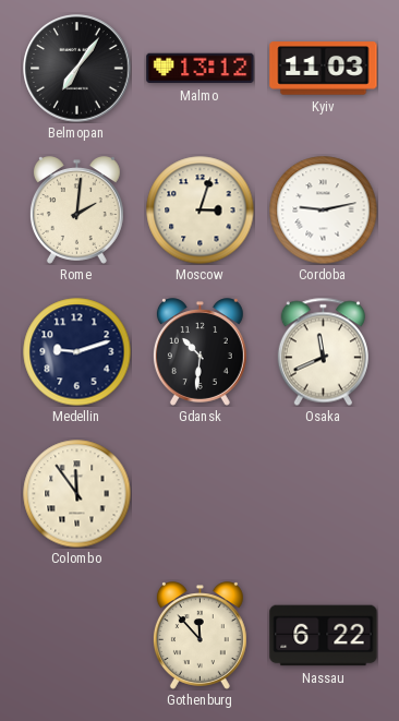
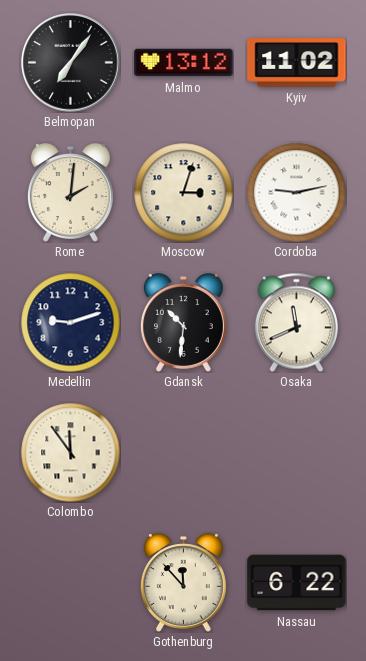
Kyiv: 11:03 -> 11:02
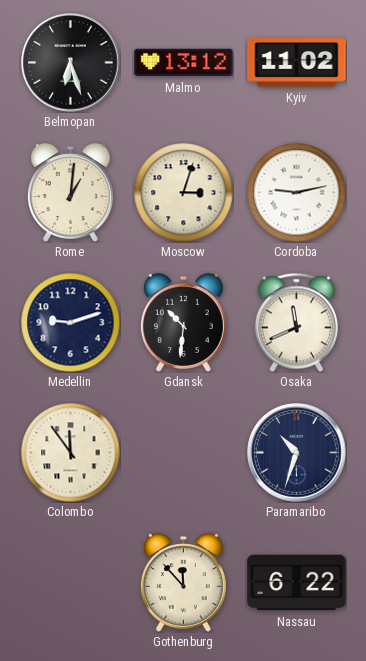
Belmopan: 7:06 -> 6:27
Rome: 2:01 -> 1:01
Paramaribo: none -> 10:33
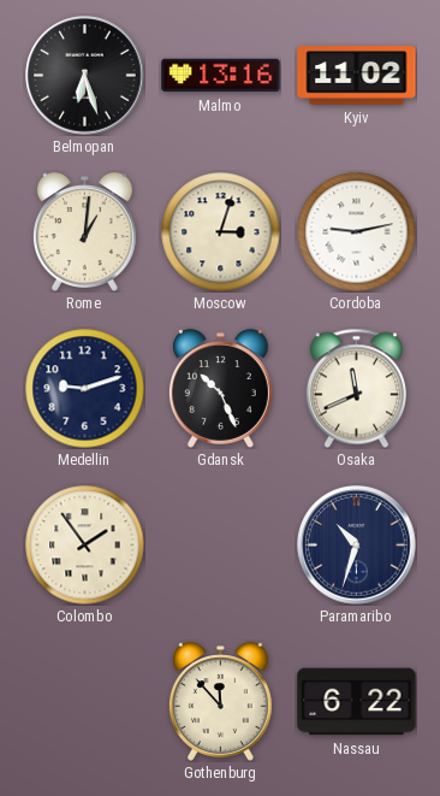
Malmo: 13:12 -> 13:16
Gdansk: 10:31 -> 10:26
Colombo: 11:54 -> 1:54
